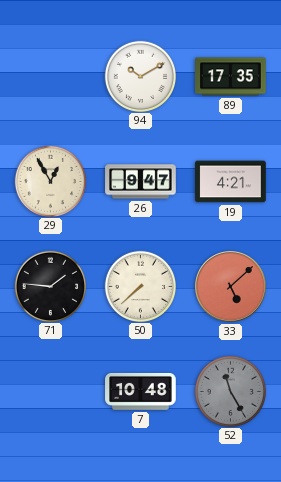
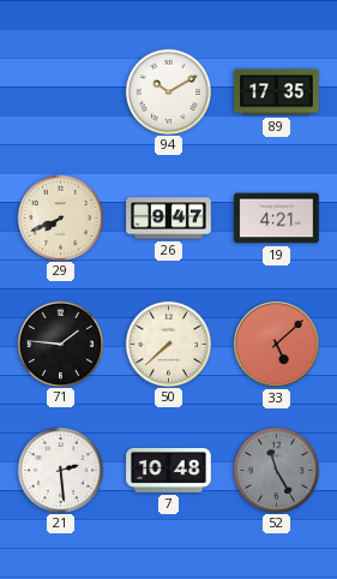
29: 12:55 -> 7:41
21: none -> 2:29
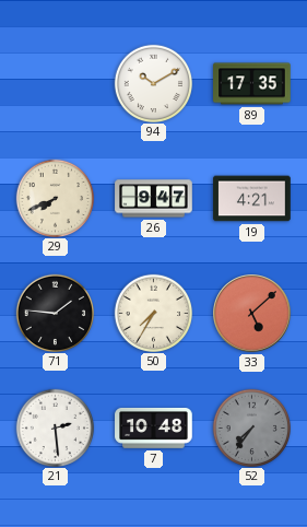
50: 7:38 -> 7:35
52: 11:25 -> 7:36
